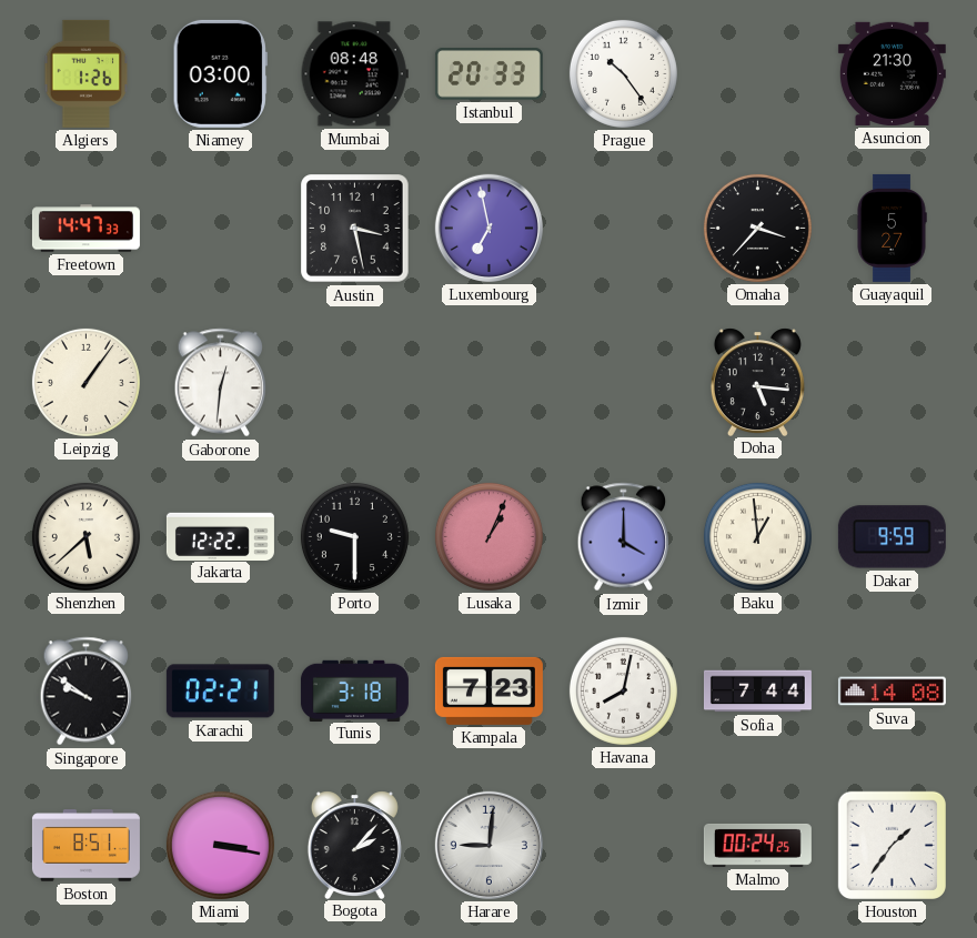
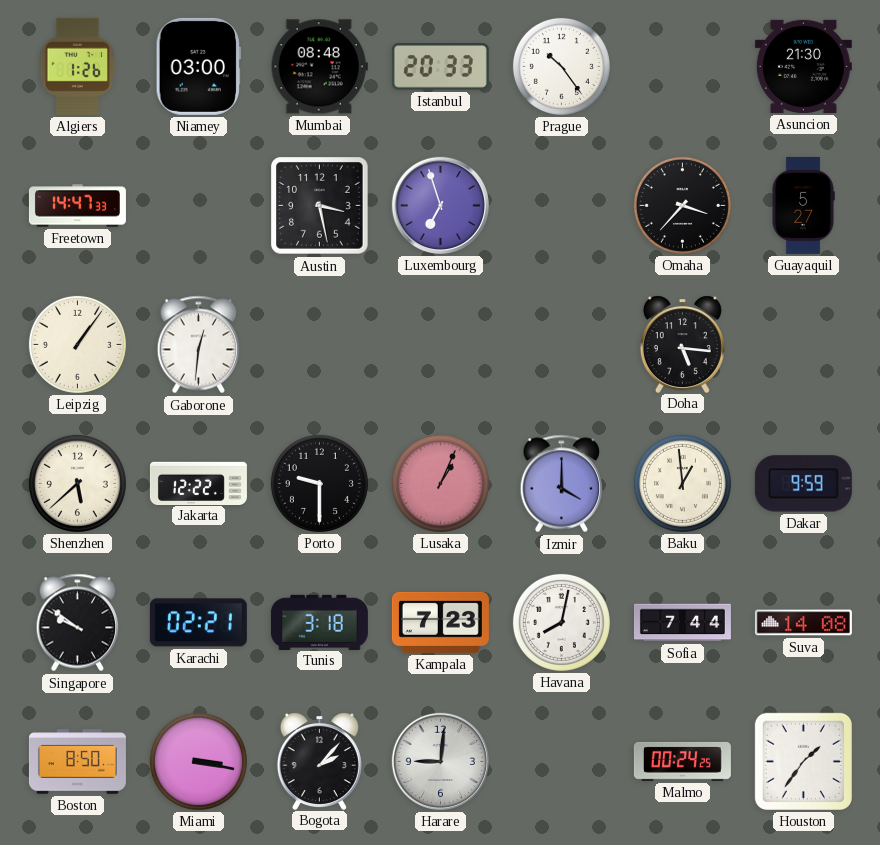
Luxembourg: 6:58 -> 6:57
Boston: 8:51 -> 8:50
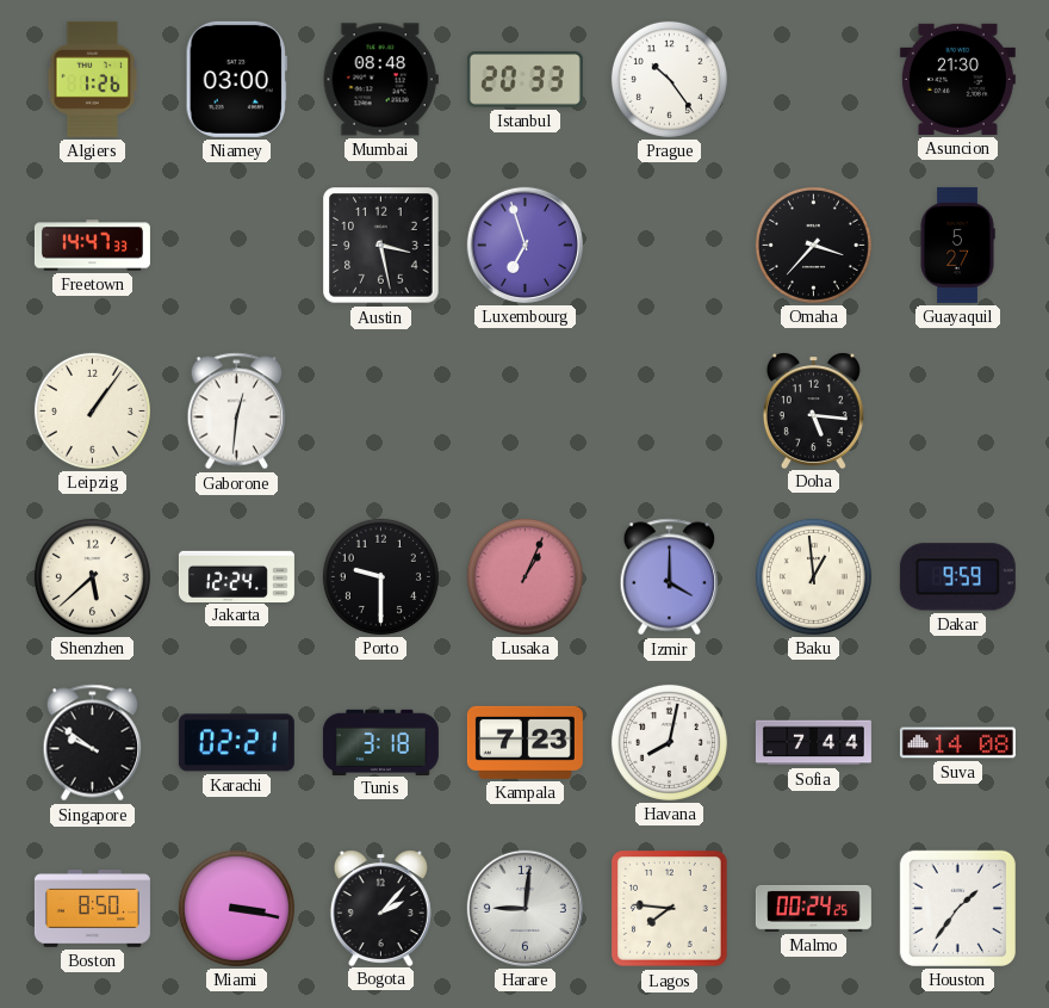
Jakarta: 12:22 -> 12:24
Lagos: none -> 7:46
